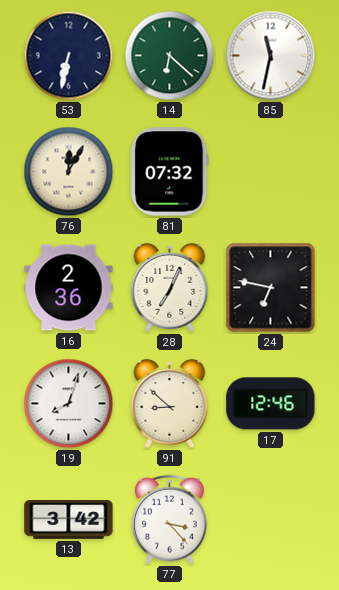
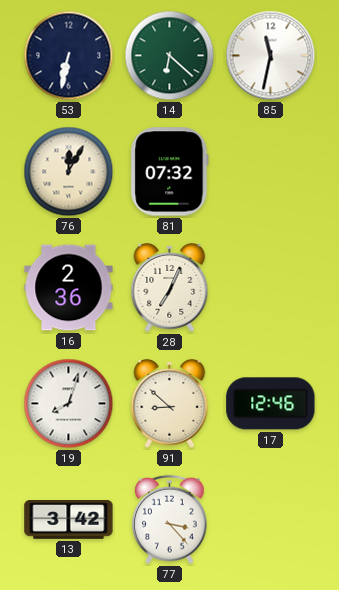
24: 6:47 -> none
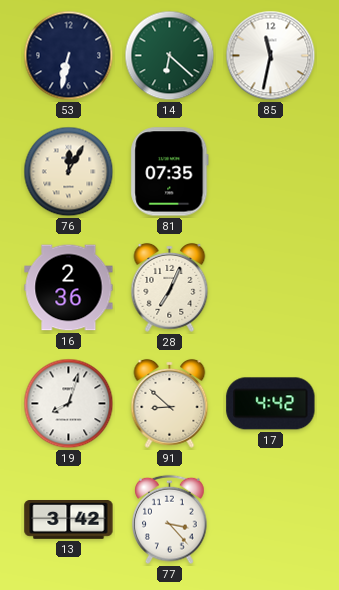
81: 07:32 -> 07:35
17: 12:46 -> 4:42
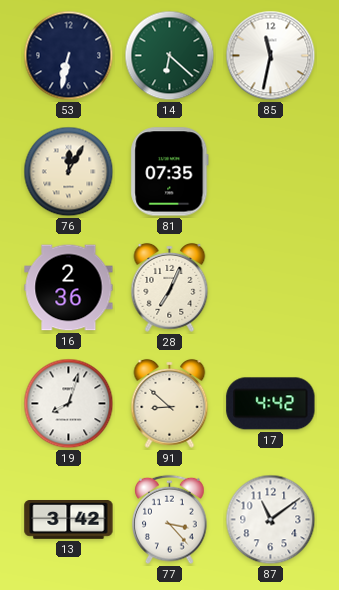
87: none -> 11:09
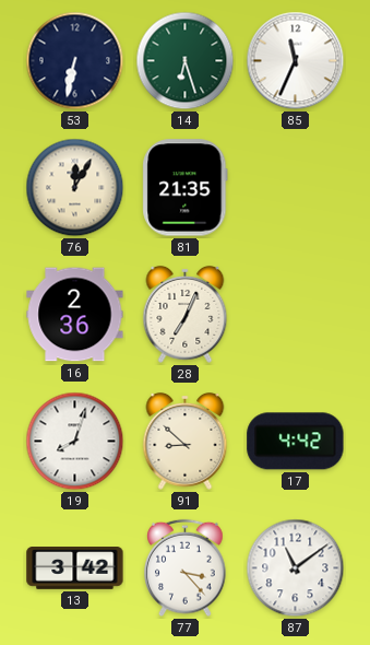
14: 6:22 -> 6:27
85: 11:32 -> 11:34
81: 07:35 -> 21:35
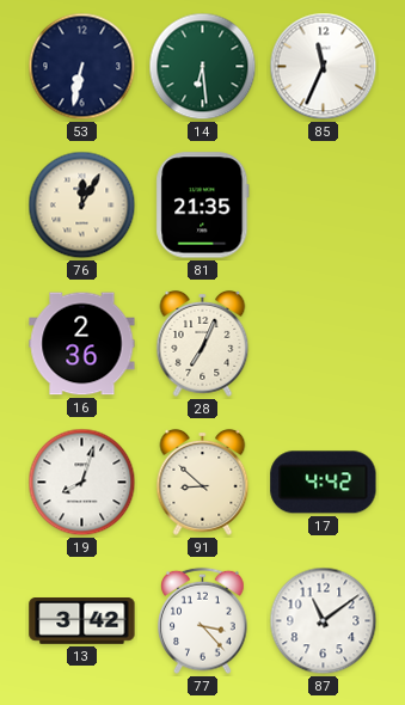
14: 6:27 -> 6:29
